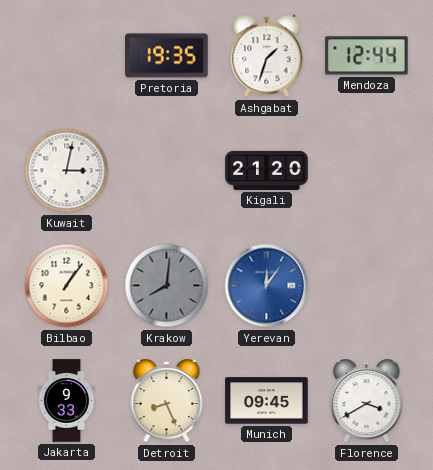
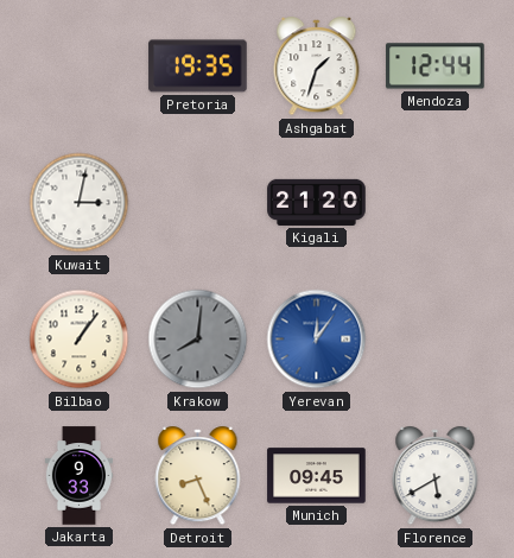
Florence: 3:40 -> 5:40
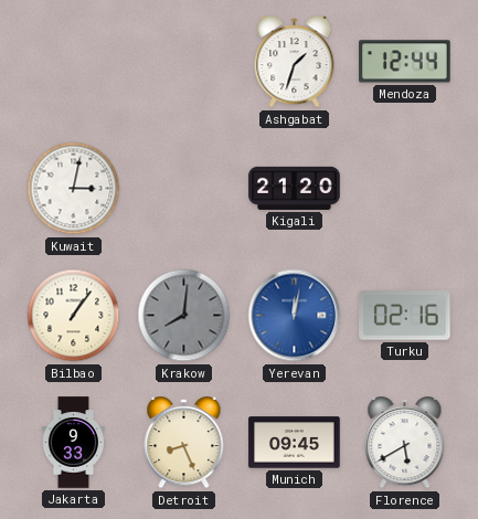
Pretoria: 19:35 -> none
Yerevan: 12:06 -> 12:02
Turku: none -> 02:16
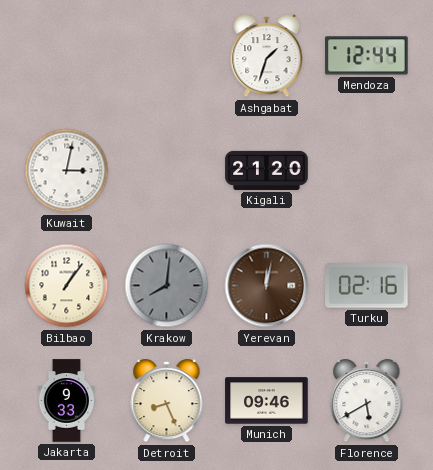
Yerevan dial: blue -> brown
Munich: 09:45 -> 09:46
